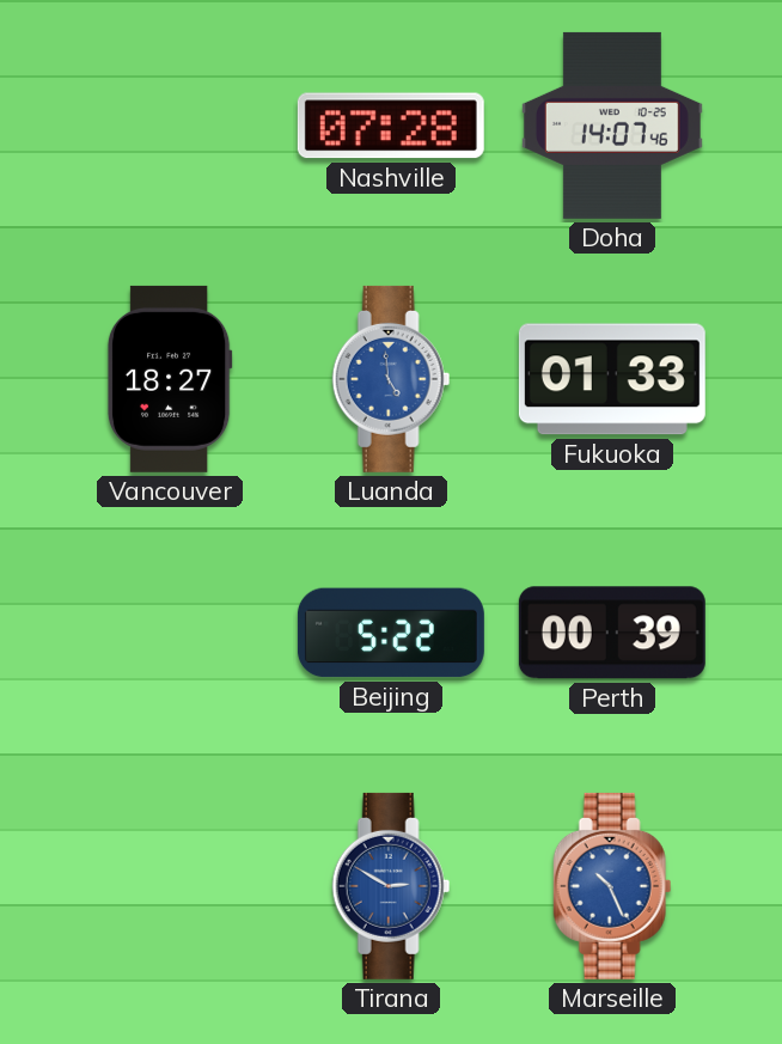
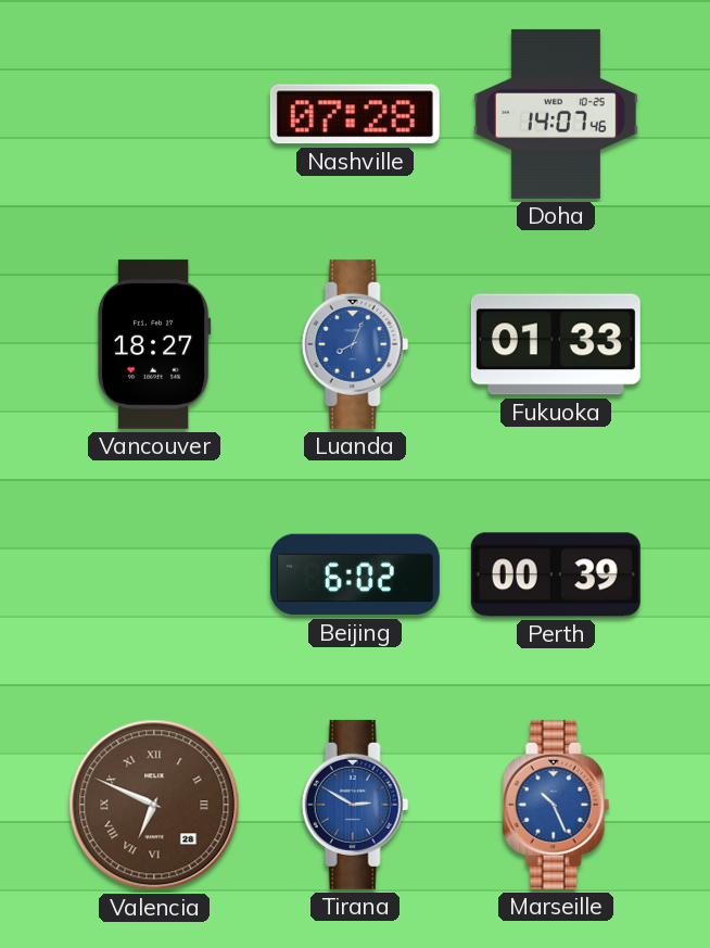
Luanda: 4:59 -> 8:04
Beijing: 5:22 -> 6:02
Valencia: none -> 6:49
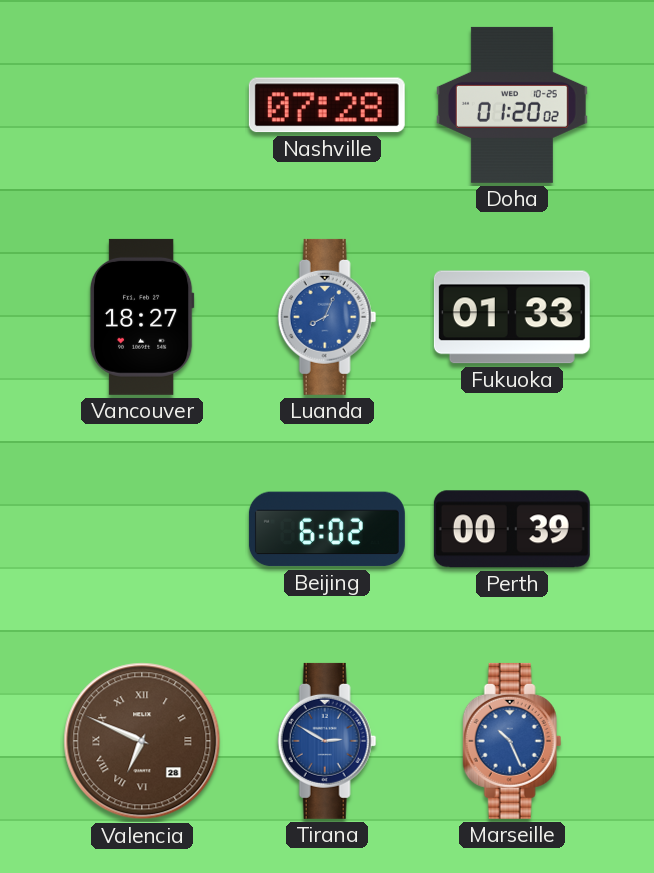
Doha: 14:07 -> 01:20
